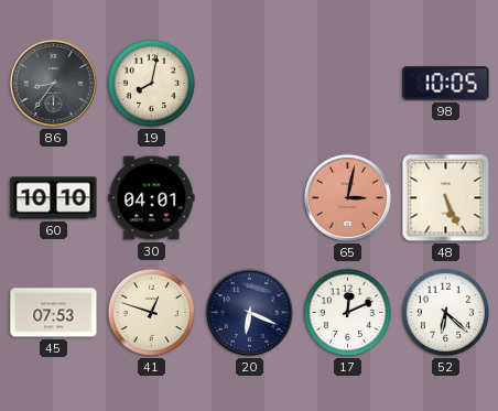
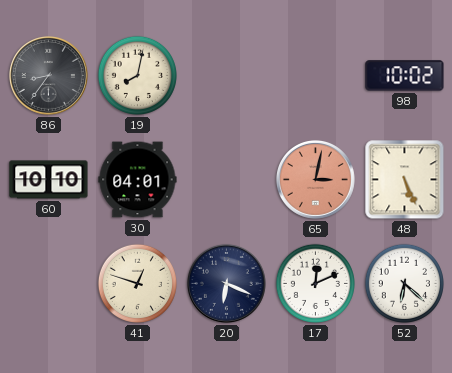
98: 10:05 -> 10:02
45: 07:53 -> none
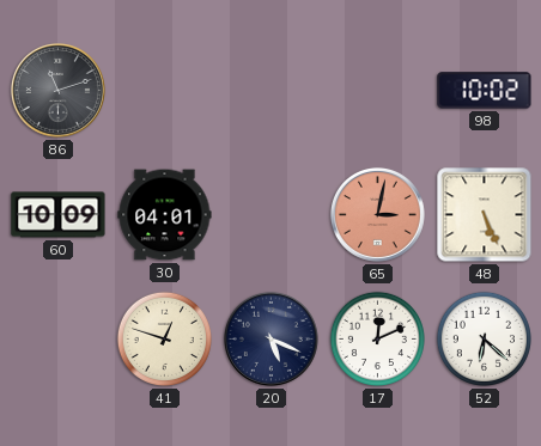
86: 8:36 -> 11:12
19: 8:02 -> none
60: 10:10 -> 10:09
20: 6:19 -> 5:19
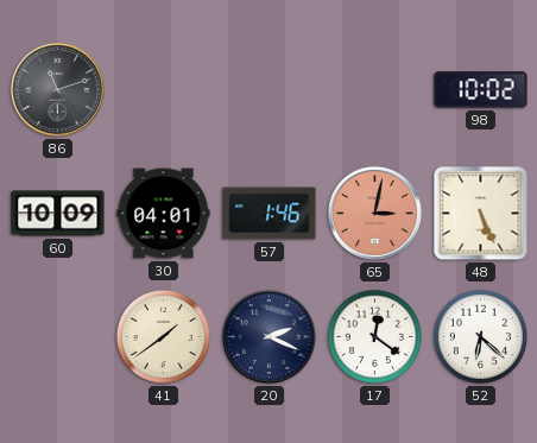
57: none -> 1:46
41: 12:48 -> 1:39
20: 5:19 -> 2:19
17: 12:11 -> 12:21
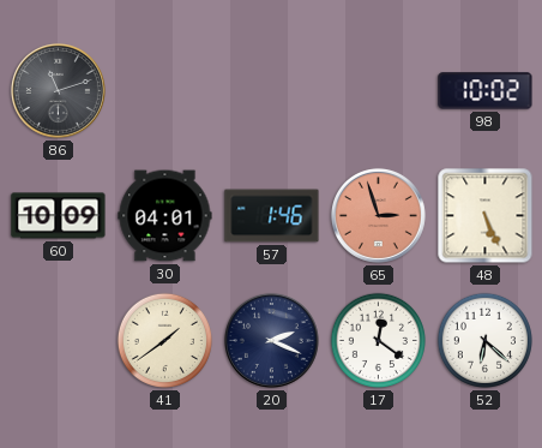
65: 3:02 -> 2:57
